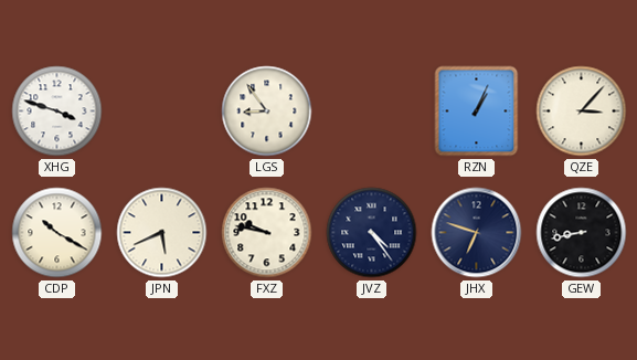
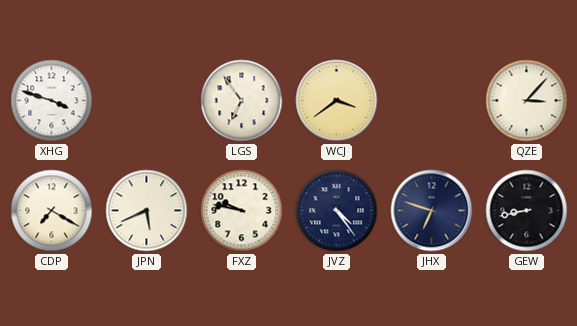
LGS: 8:54 -> 6:54
WCJ: none -> 3:39
RZN: 1:04 -> none
CDP: 10:20 -> 7:20
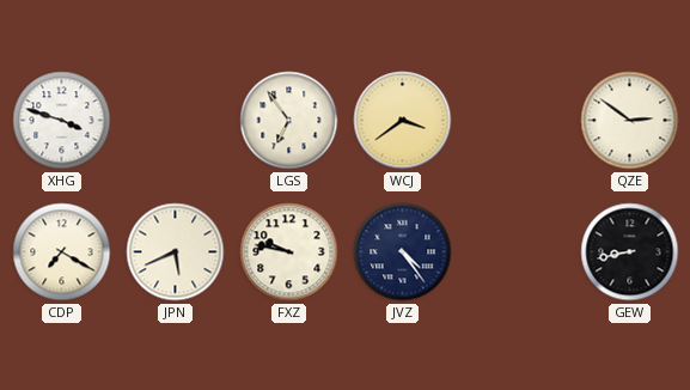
QZE: 3:07 -> 2:51
JHX: 6:48 -> none
